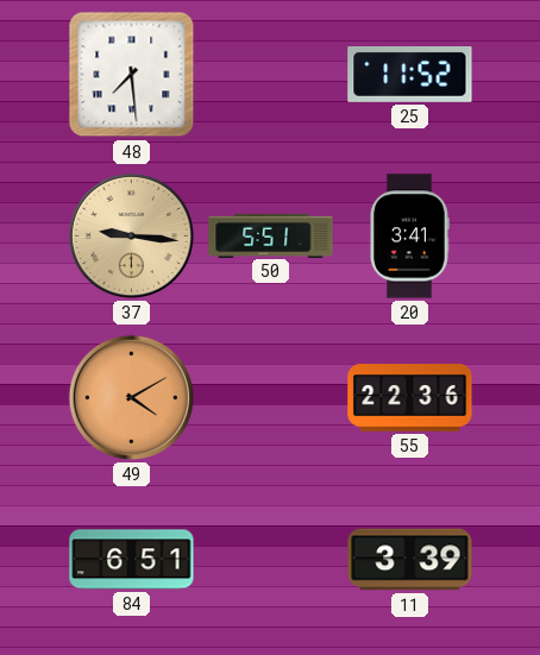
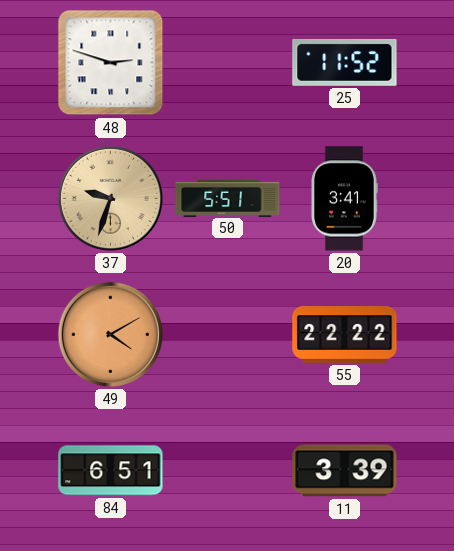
48: 7:29 -> 2:48
37: 9:16 -> 9:33
55: 22:36 -> 22:22
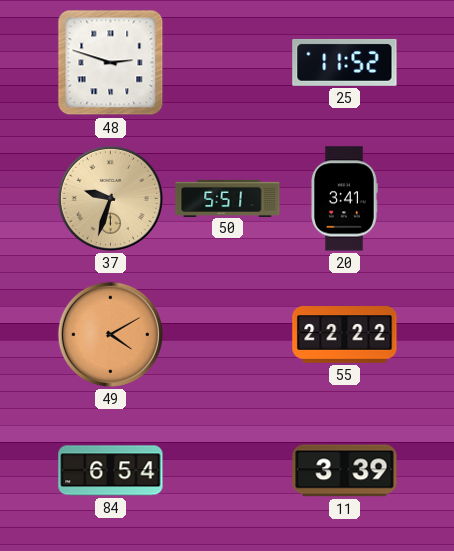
84: 6:51 -> 6:54
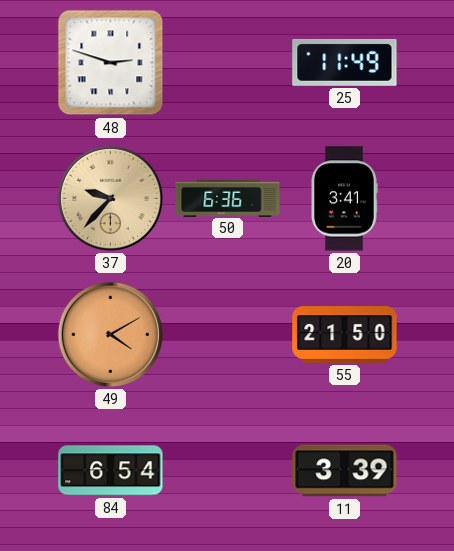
25: 11:52 -> 11:49
37: 9:33 -> 9:37
50: 5:51 -> 6:36
55: 22:22 -> 21:50
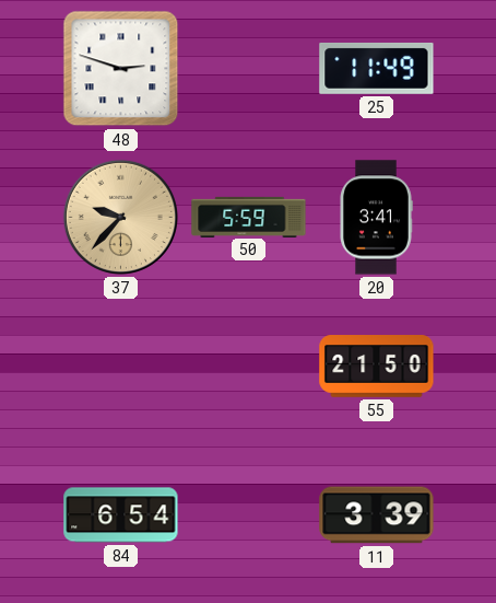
50: 6:36 -> 5:59
49: 4:10 -> none
